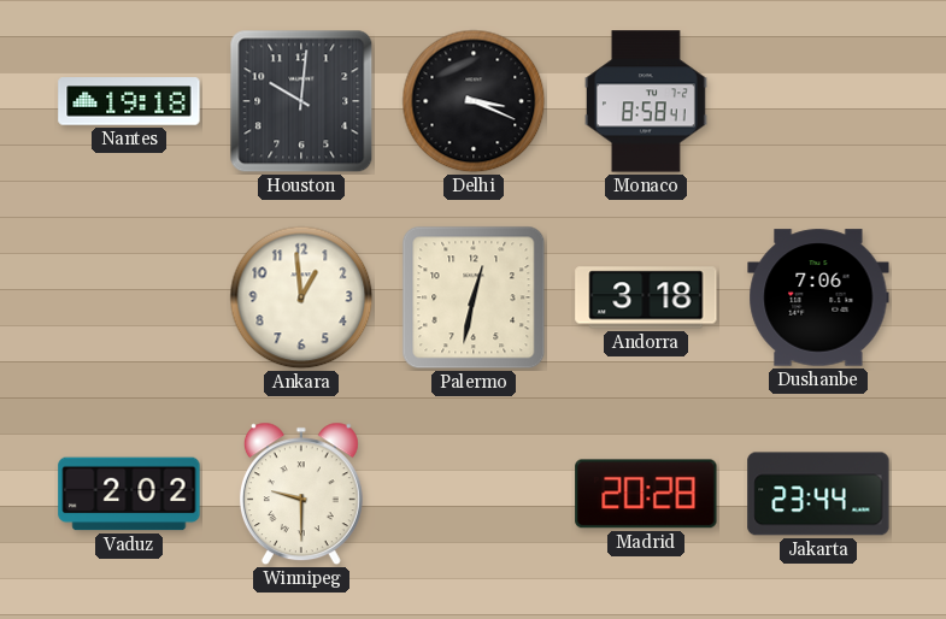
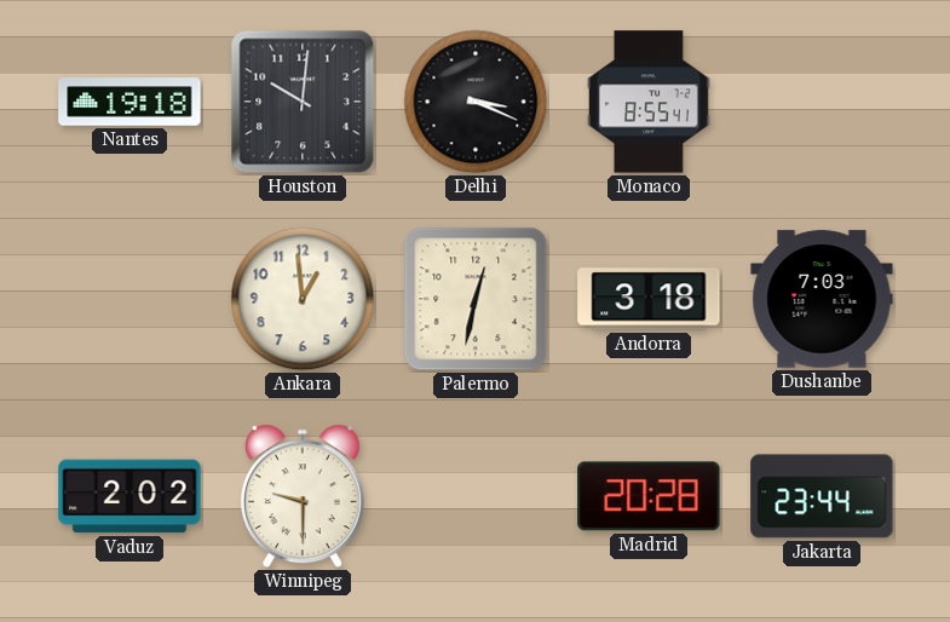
Monaco: 8:58 -> 8:55
Dushanbe: 7:06 -> 7:03
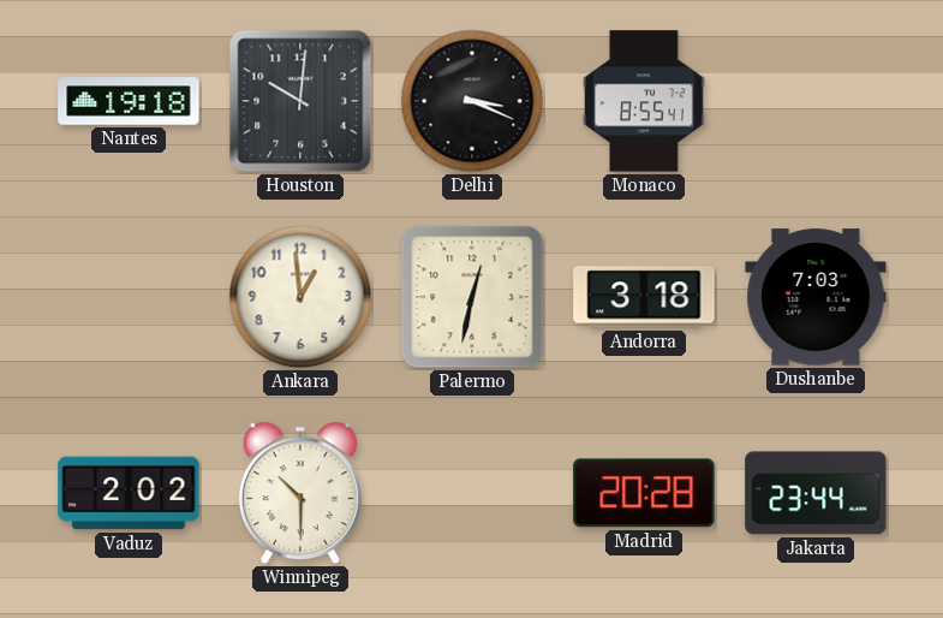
Winnipeg: 9:30 -> 10:30
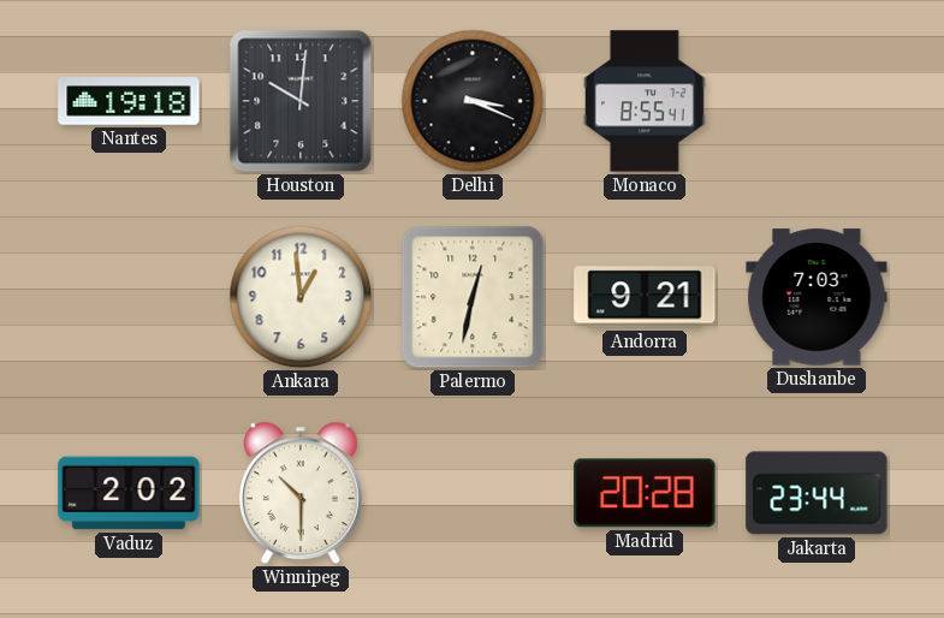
Andorra: 3:18 -> 9:21
